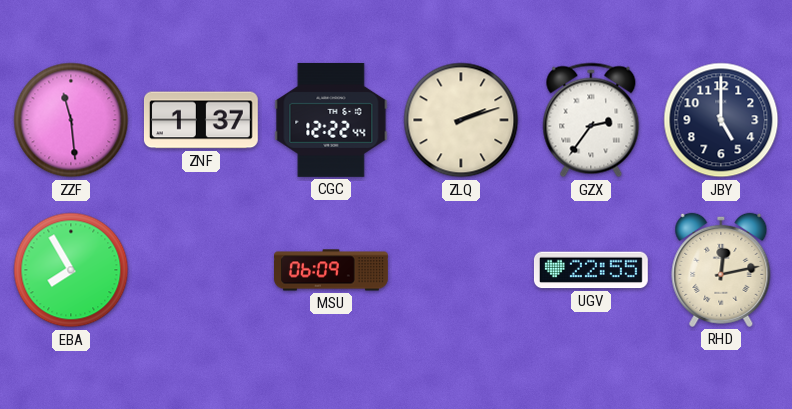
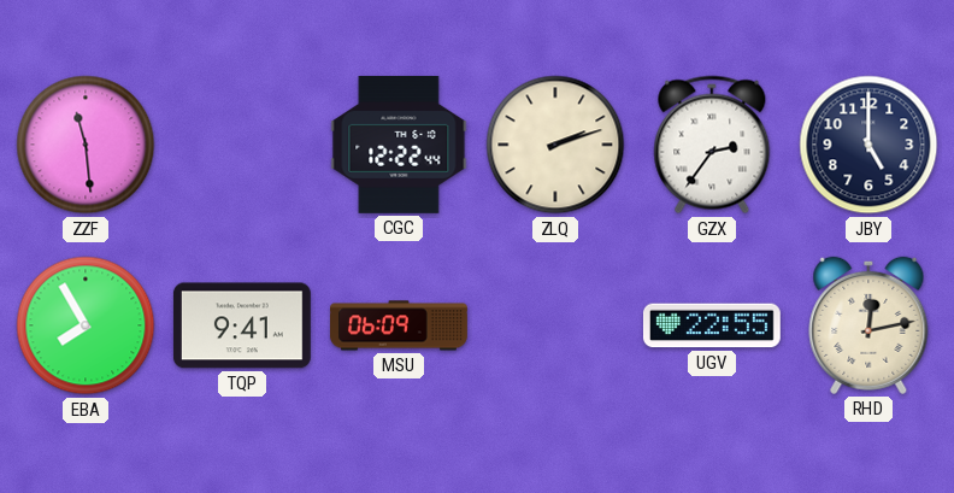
ZNF: 1:37 -> none
TQP: none -> 9:41
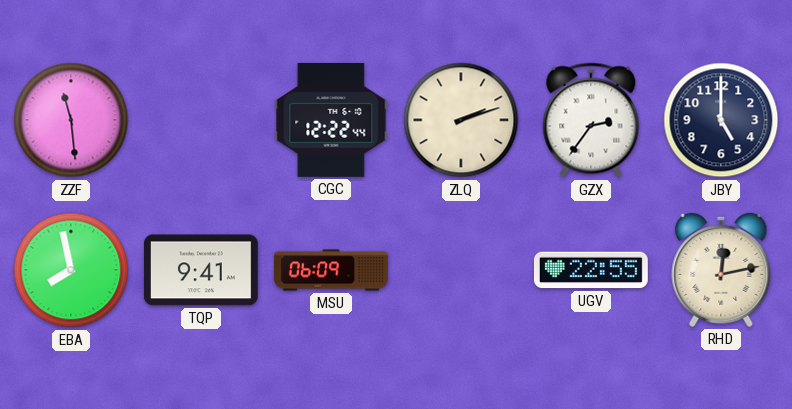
EBA: 7:55 -> 7:58
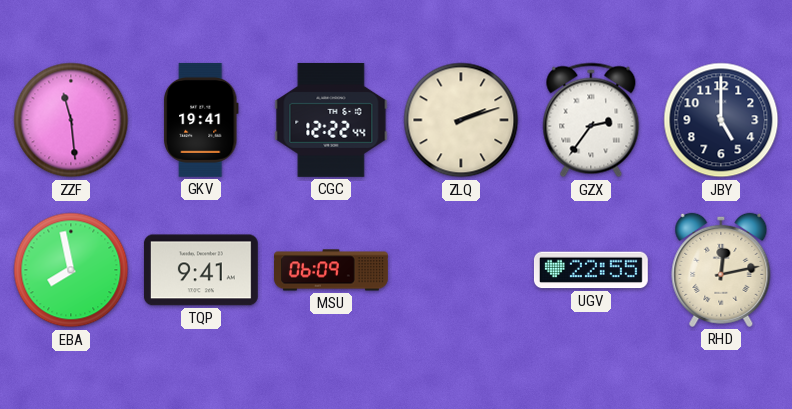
GKV: none -> 19:41
